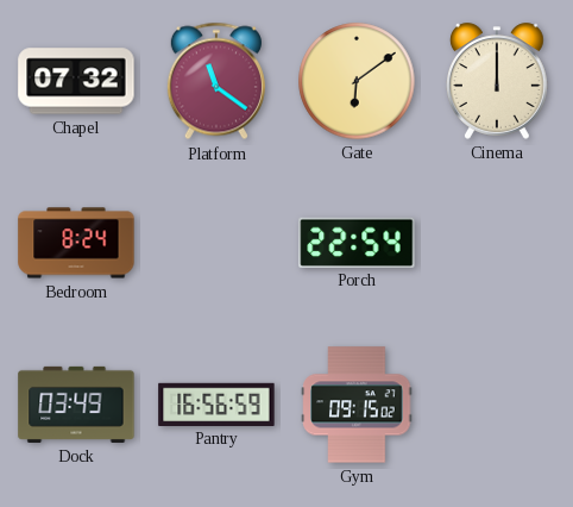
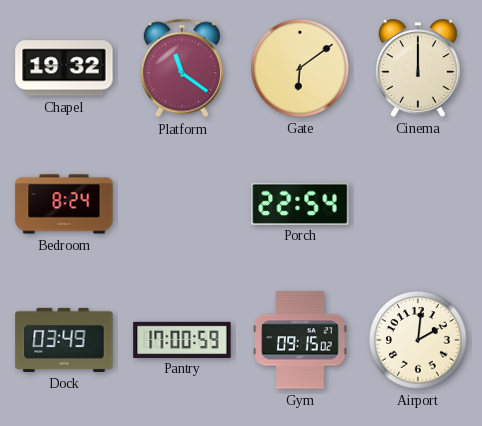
Chapel: 07:32 -> 19:32
Pantry: 16:56 -> 17:00
Airport: none -> 2:01
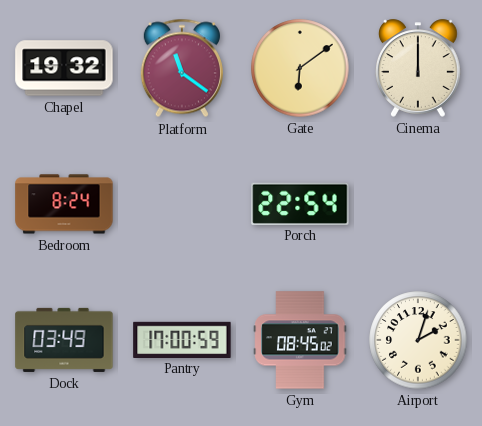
Gym: 09:15 -> 08:45
Airport: 2:01 -> 2:03
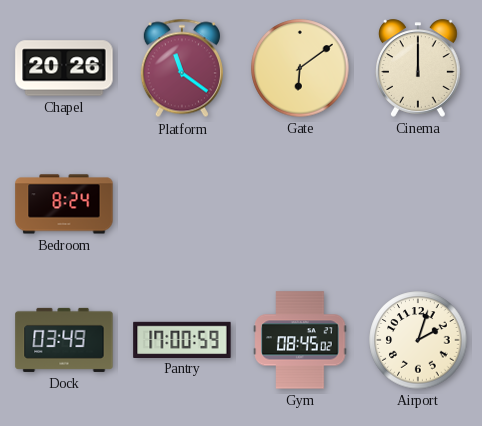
Chapel: 19:32 -> 20:26
Porch: 22:54 -> none
